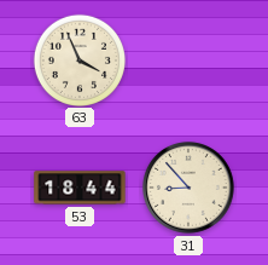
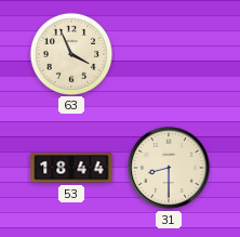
31: 8:53 -> 8:30
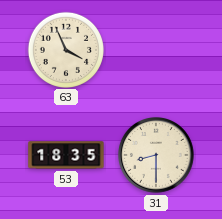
53: 18:44 -> 18:35
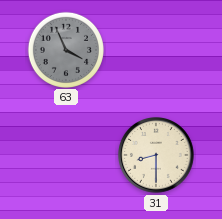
63 dial: cream -> grey
53: 18:35 -> none
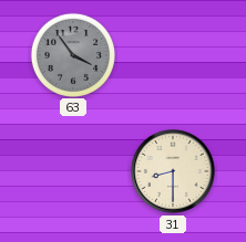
63: 3:56 -> 3:54
